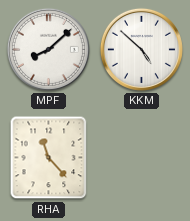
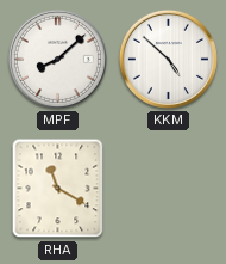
RHA: 11:23 -> 11:20
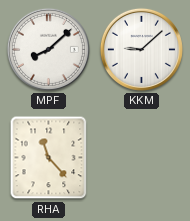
KKM: 4:52 -> 9:08
RHA: 11:20 -> 11:23
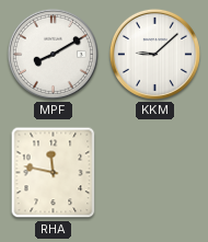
MPF: 8:08 -> 8:10
RHA: 11:23 -> 11:47
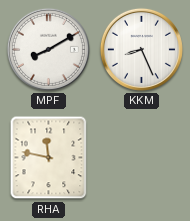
KKM: 9:08 -> 8:26
